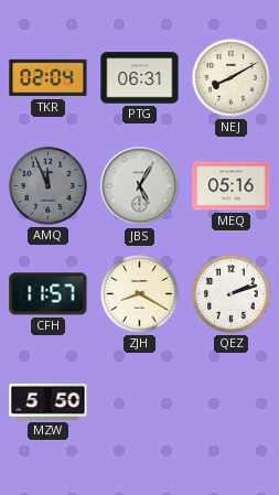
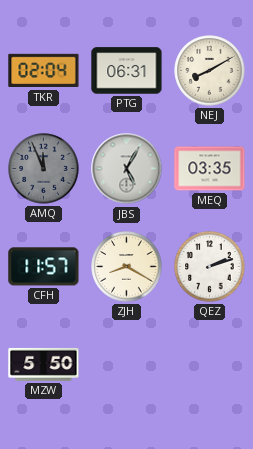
MEQ: 05:16 -> 03:35
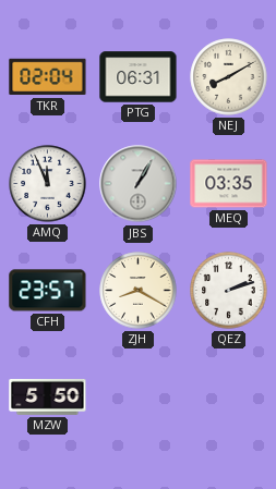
AMQ dial: grey -> white
JBS: 5:05 -> 1:05
CFH: 11:57 -> 23:57
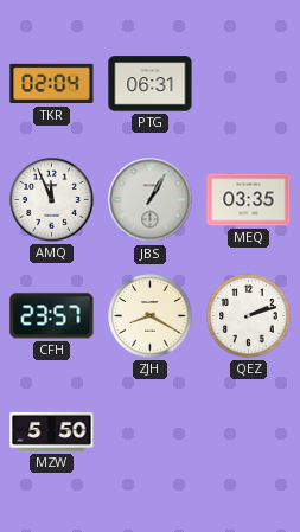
NEJ: 8:10 -> none
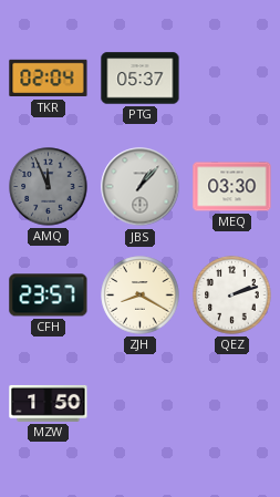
PTG: 06:31 -> 05:37
AMQ dial: white -> grey
JBS: 1:05 -> 1:07
MEQ: 03:35 -> 03:30
MZW: 5:50 -> 1:50
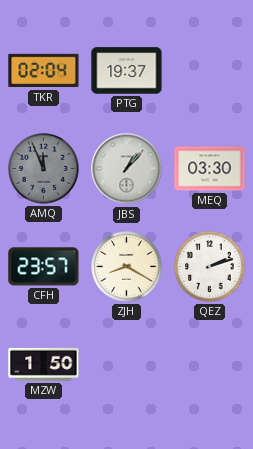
PTG: 05:37 -> 19:37
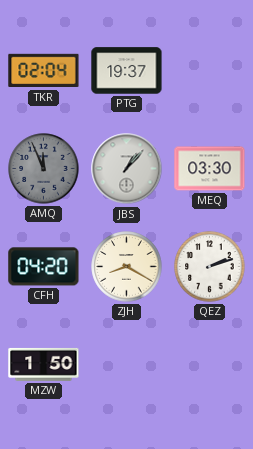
CFH: 23:57 -> 04:20
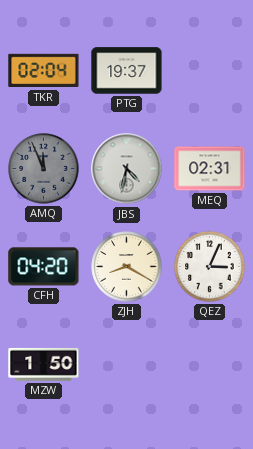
JBS: 1:07 -> 4:32
MEQ: 03:30 -> 02:31
QEZ: 2:12 -> 3:04
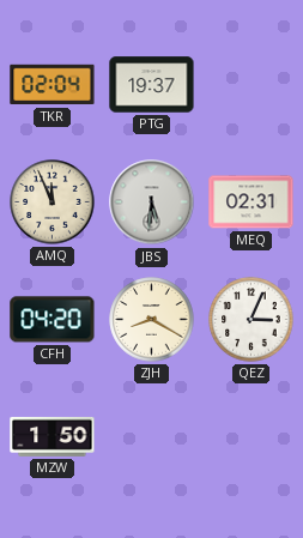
AMQ dial: grey -> cream
JBS: 4:32 -> 5:31
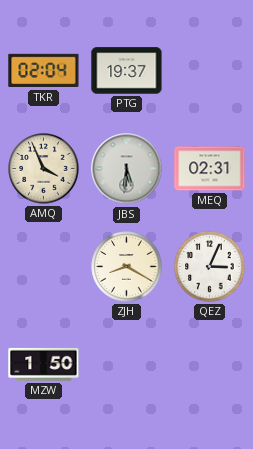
AMQ: 11:56 -> 3:56
CFH: 04:20 -> none
